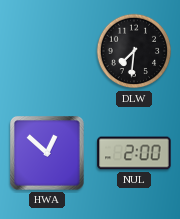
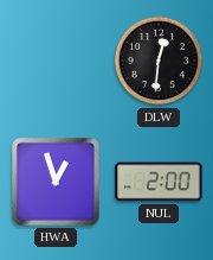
DLW: 7:31 -> 12:31
HWA: 12:52 -> 12:57
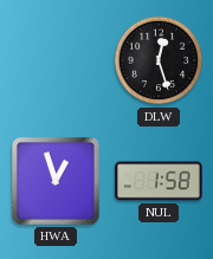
DLW: 12:31 -> 12:27
NUL: 2:00 -> 1:58
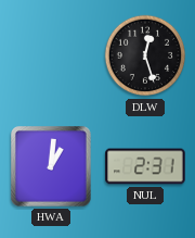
HWA: 12:57 -> 1:01
NUL: 1:58 -> 2:31
